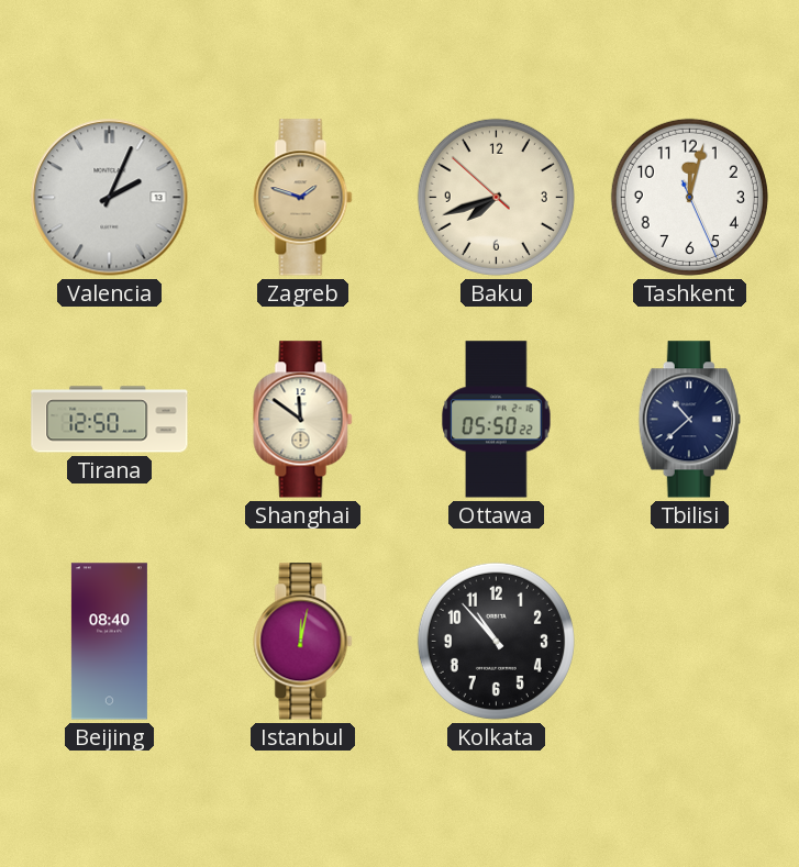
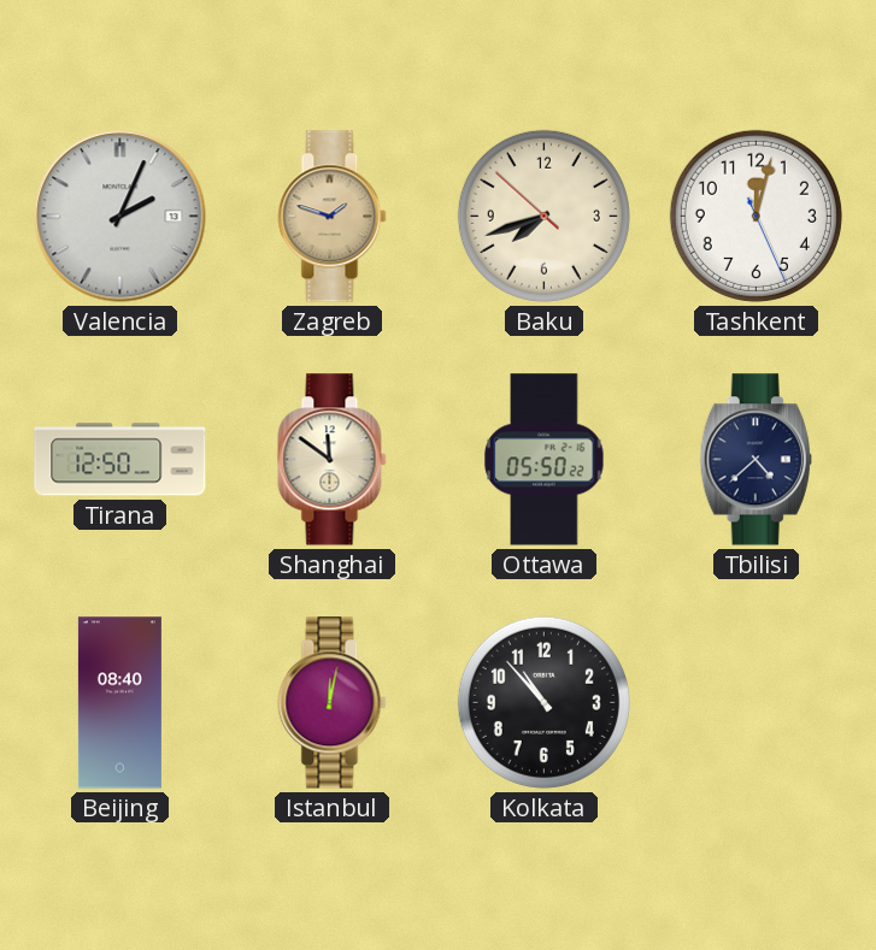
Tbilisi: 10:38 -> 4:38
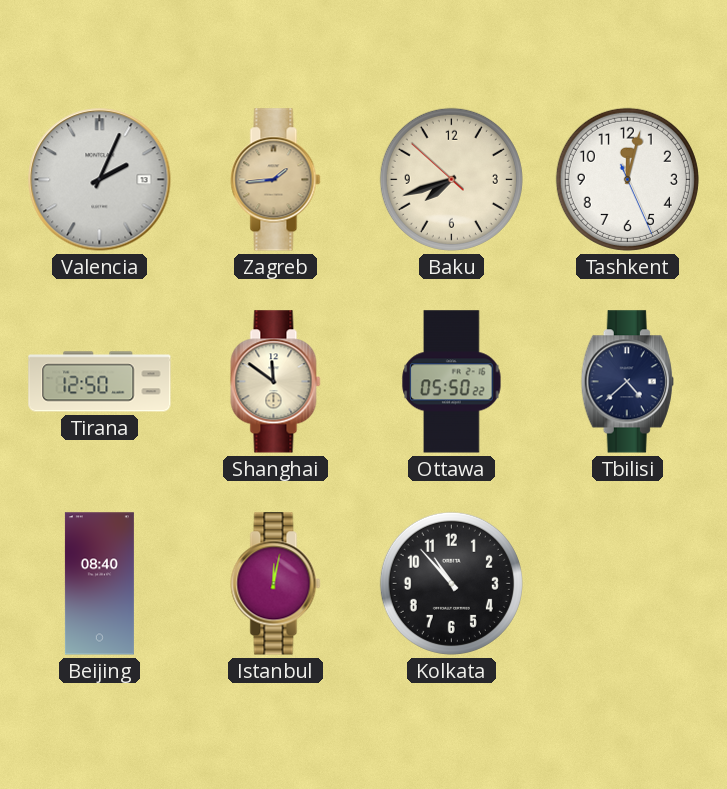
Zagreb: 1:48 -> 1:44
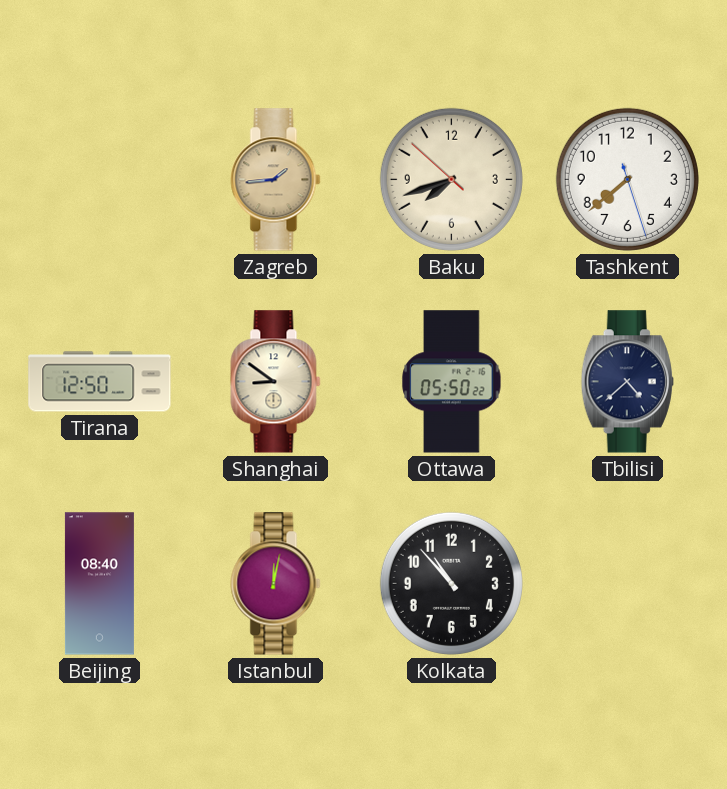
Valencia: 2:04 -> none
Tashkent: 12:02 -> 7:38
Shanghai: 11:51 -> 8:51
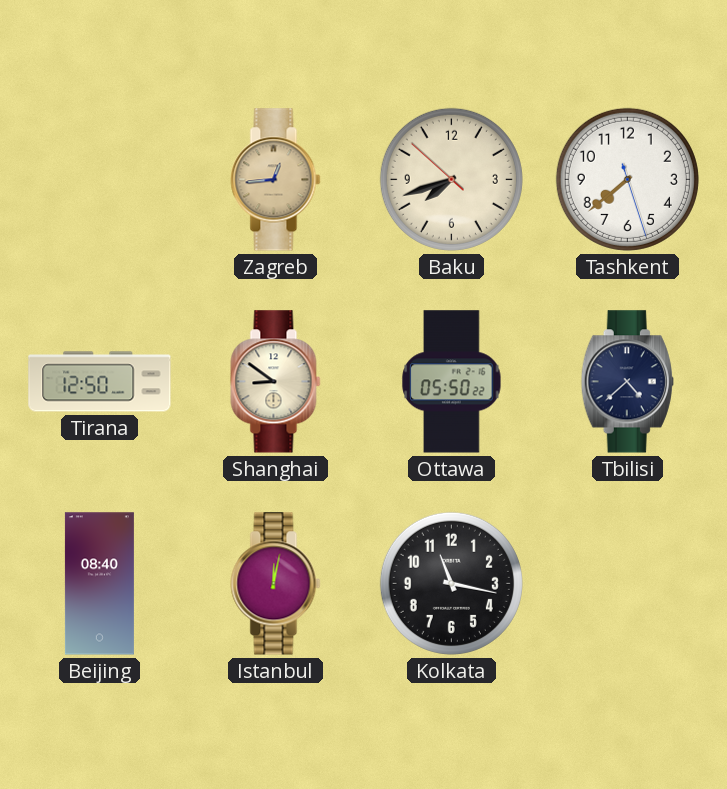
Zagreb: 1:44 -> 12:44
Kolkata: 10:53 -> 11:17
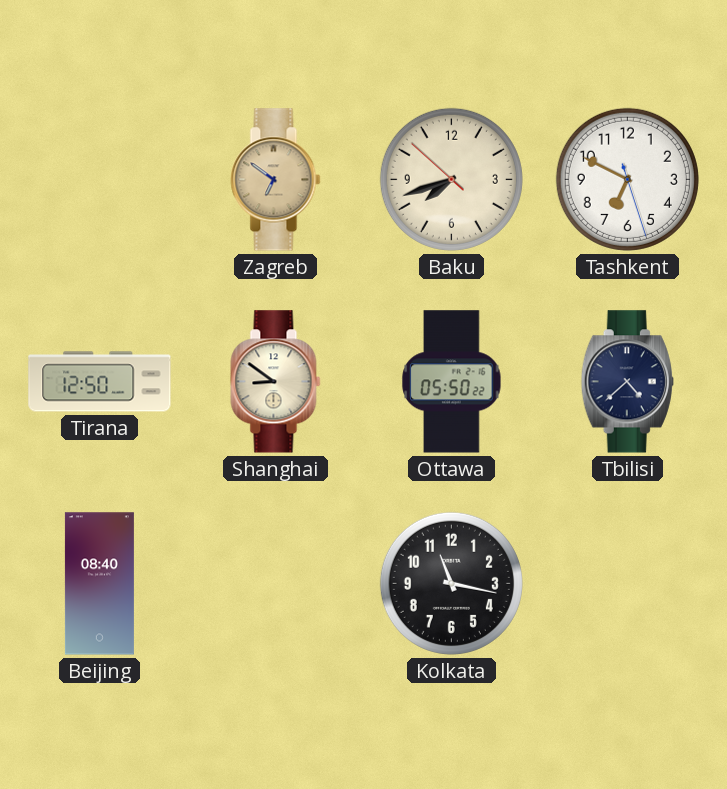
Zagreb: 12:44 -> 6:51
Tashkent: 7:38 -> 6:49
Istanbul: 12:02 -> none
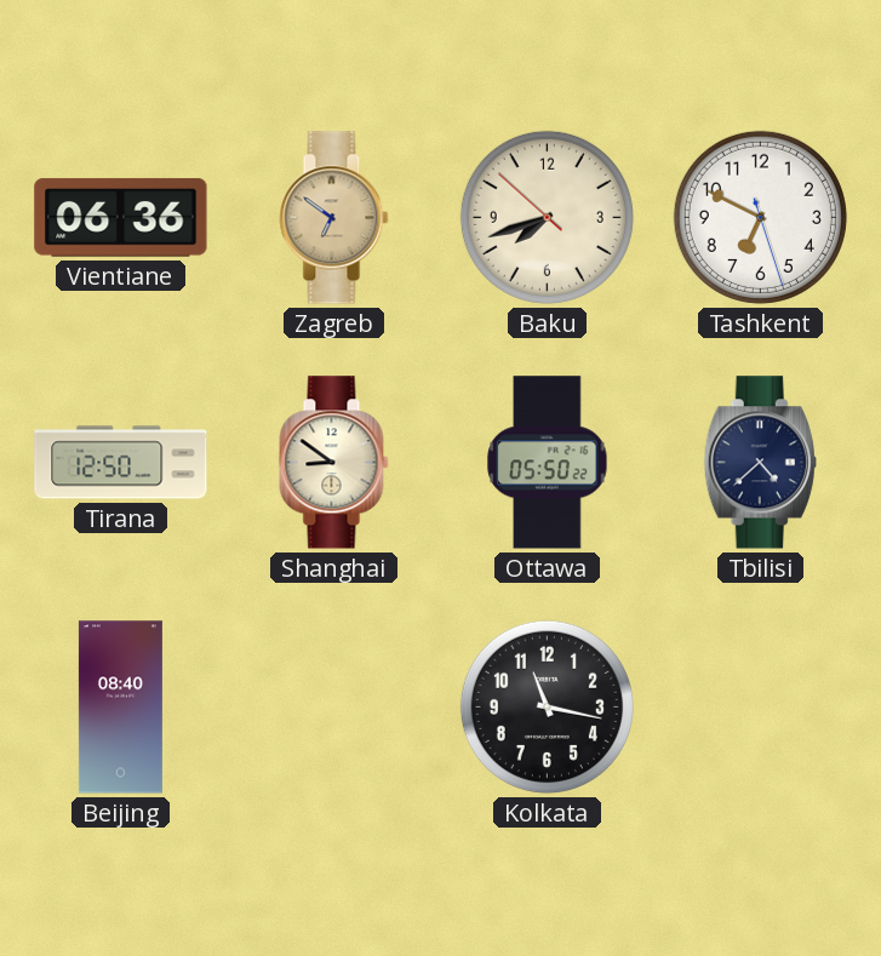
Vientiane: none -> 06:36
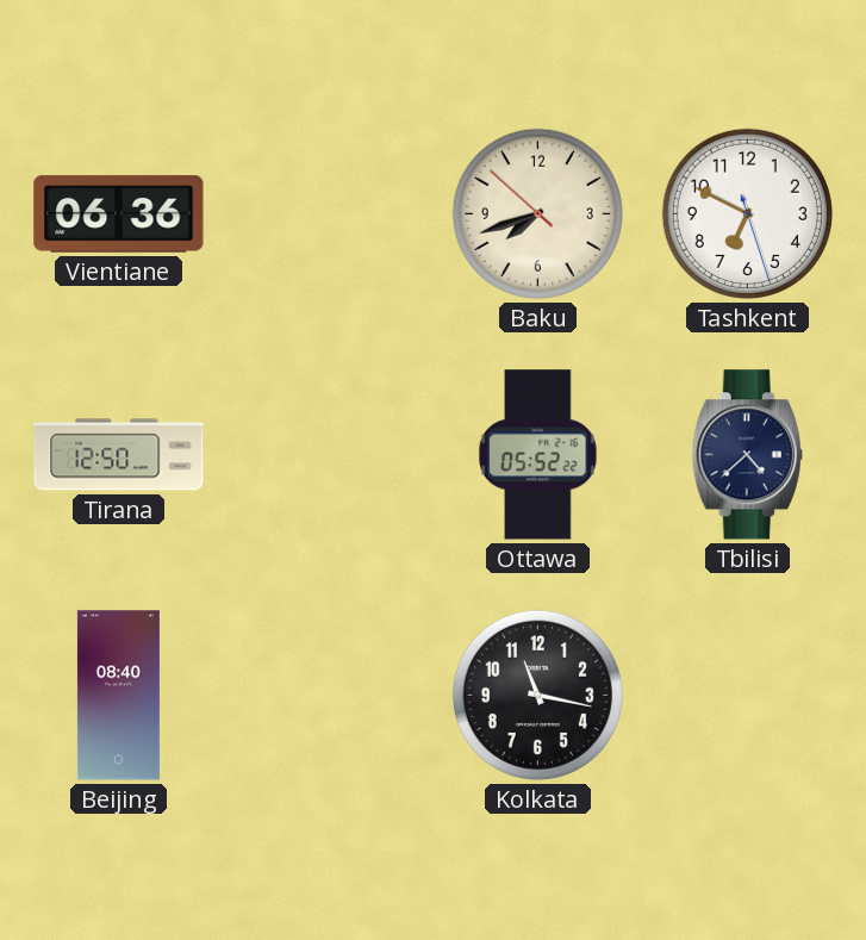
Zagreb: 6:51 -> none
Shanghai: 8:51 -> none
Ottawa: 05:50 -> 05:52
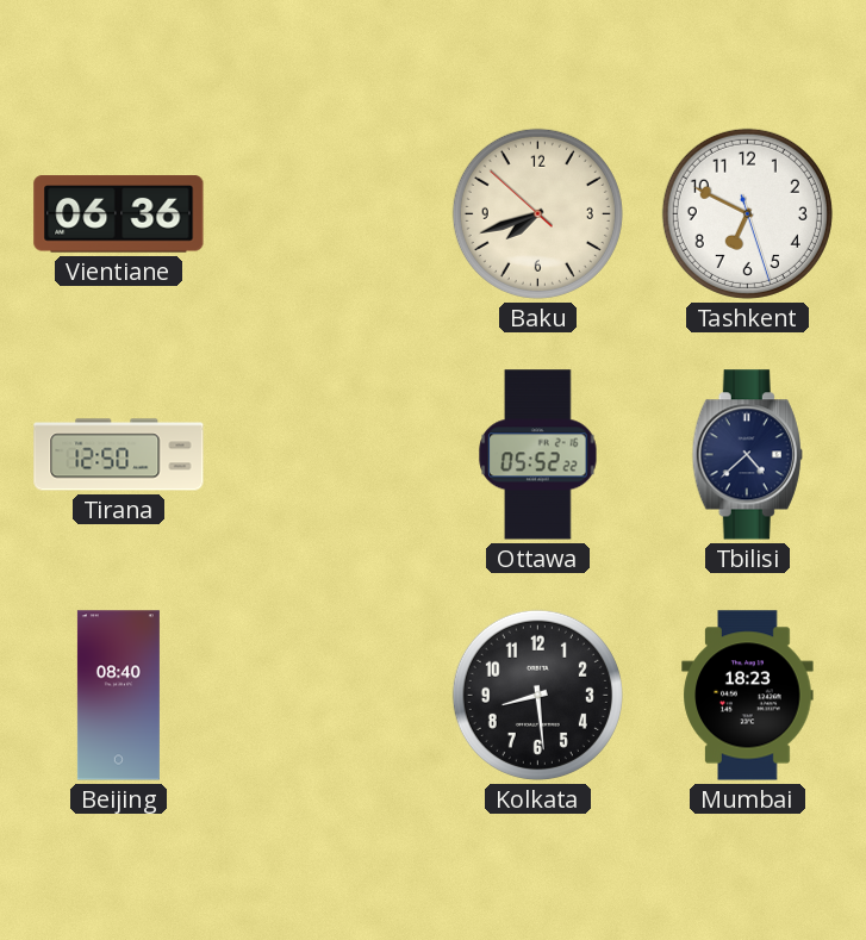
Kolkata: 11:17 -> 8:29
Mumbai: none -> 18:23
